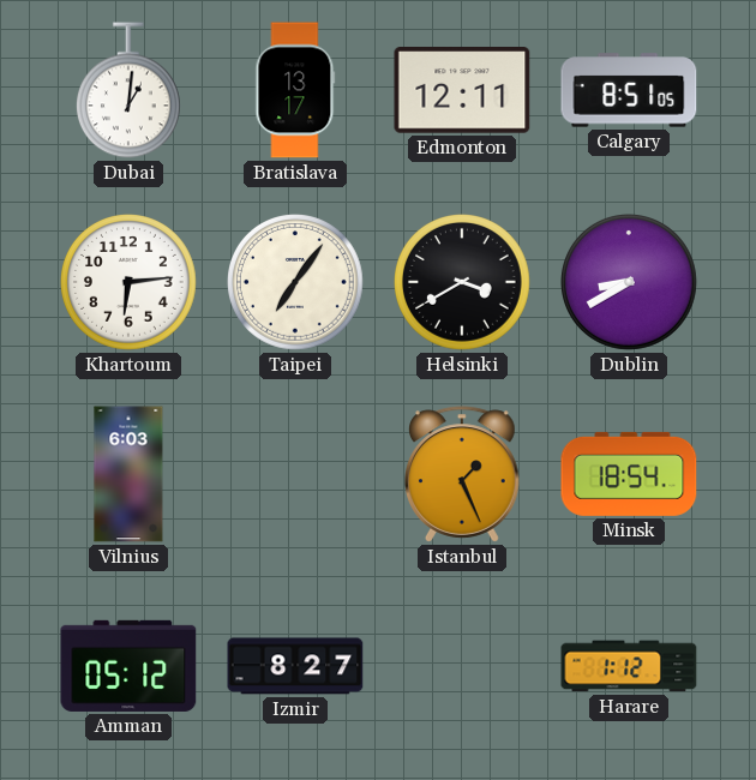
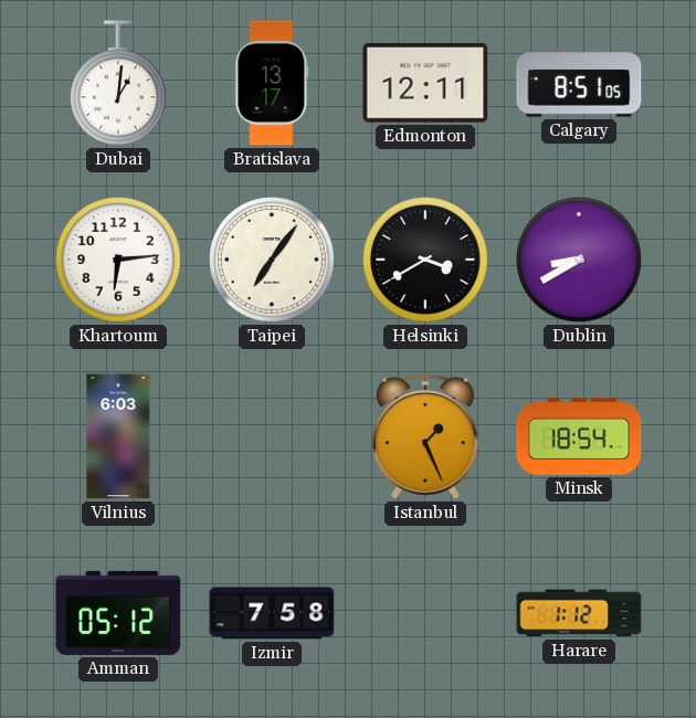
Izmir: 8:27 -> 7:58
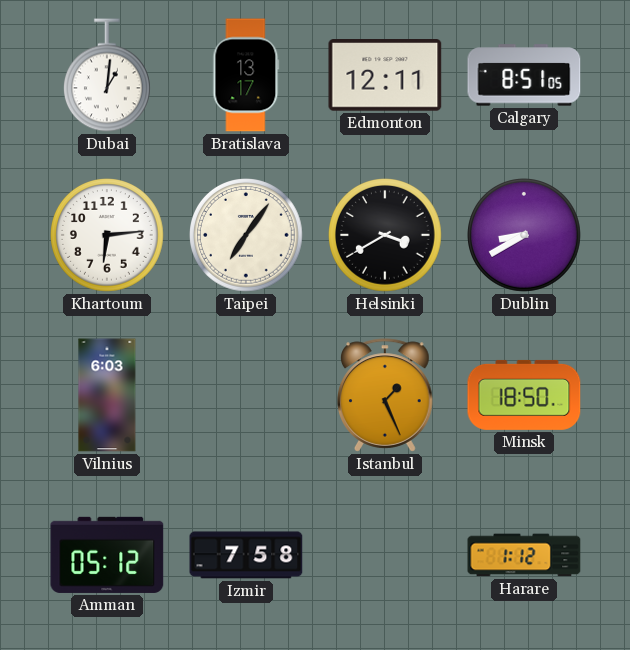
Minsk: 18:54 -> 18:50
